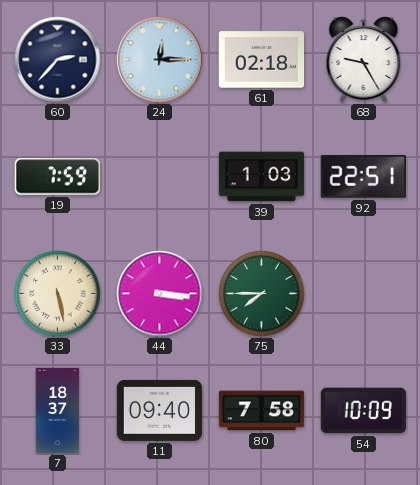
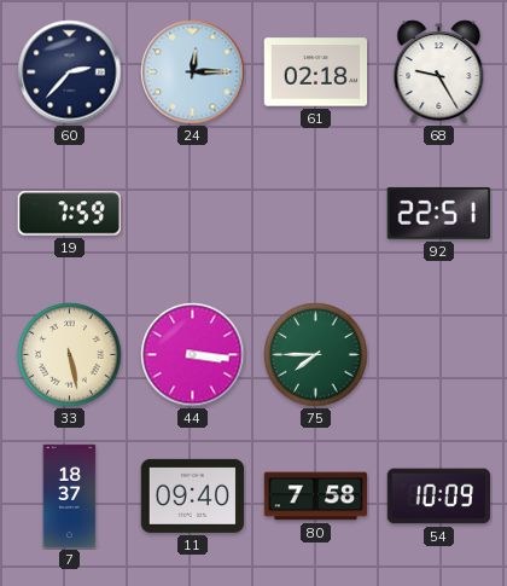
39: 1:03 -> none
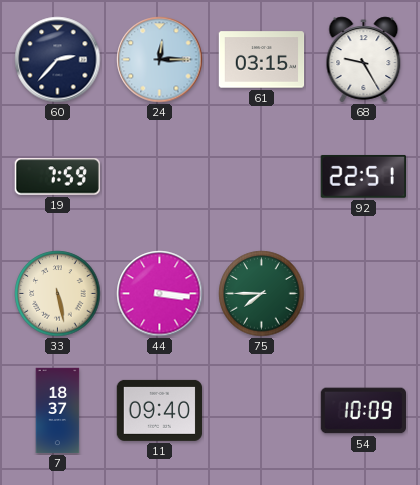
61: 02:18 -> 03:15
80: 7:58 -> none
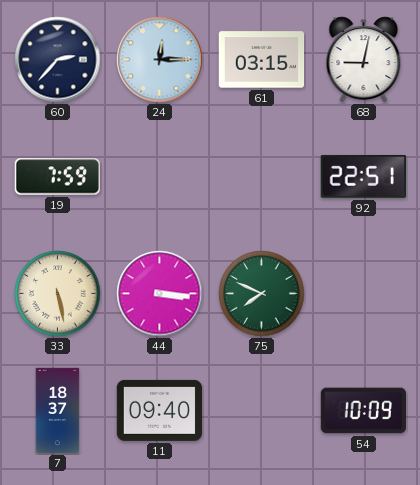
68: 9:25 -> 9:02
75: 7:45 -> 7:49
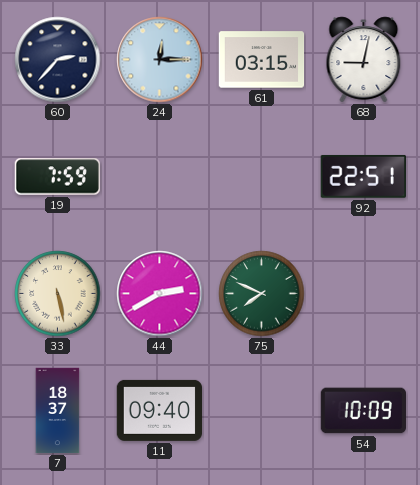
44: 3:16 -> 2:40
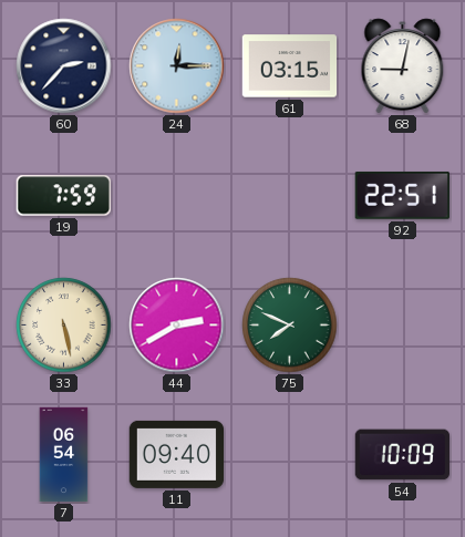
7: 18:37 -> 06:54
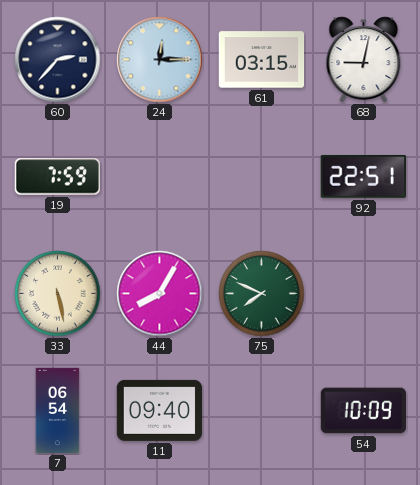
44: 2:40 -> 8:05
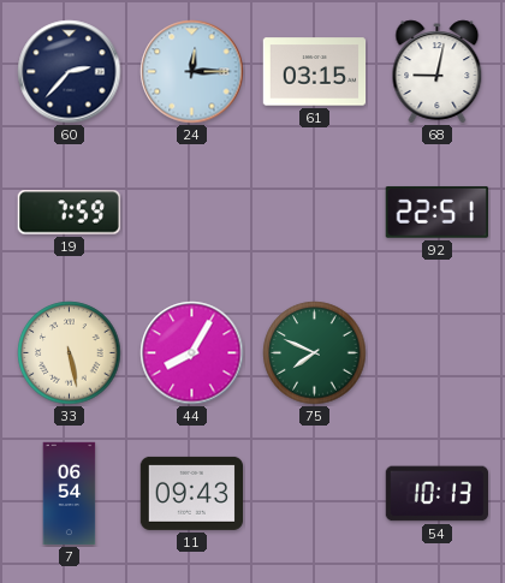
11: 09:40 -> 09:43
54: 10:09 -> 10:13
